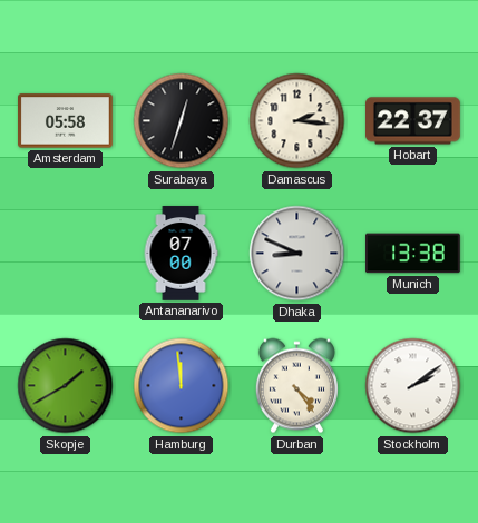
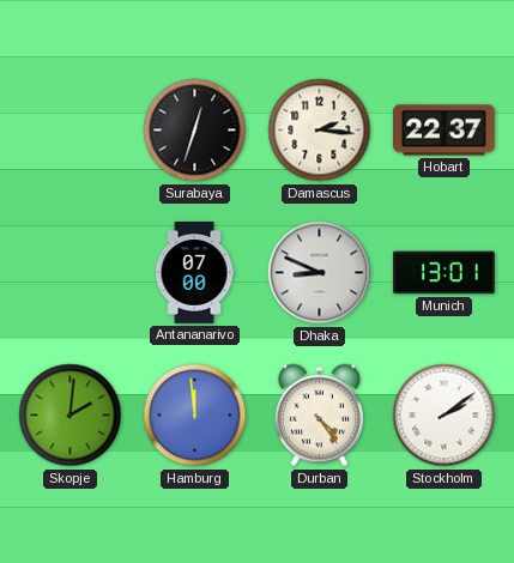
Amsterdam: 05:58 -> none
Munich: 13:38 -> 13:01
Skopje: 1:40 -> 2:01
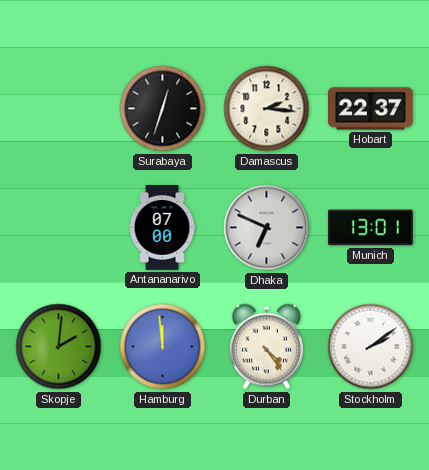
Dhaka: 8:49 -> 6:49
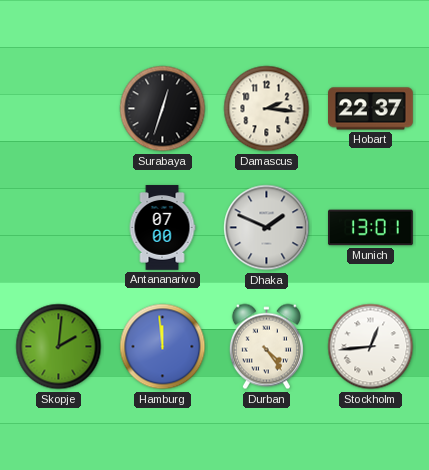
Dhaka: 6:49 -> 1:49
Stockholm: 2:09 -> 12:44
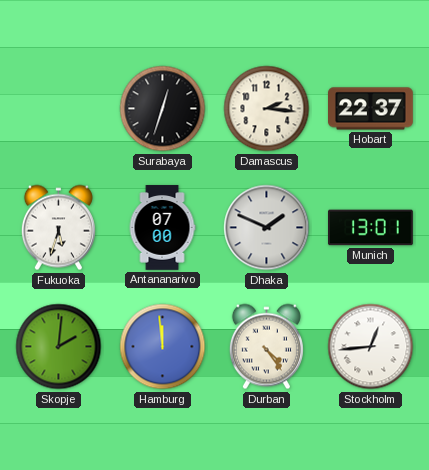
Fukuoka: none -> 5:33
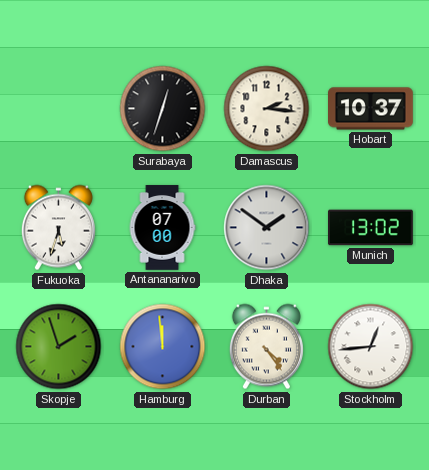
Hobart: 22:37 -> 10:37
Dhaka: 1:49 -> 1:51
Munich: 13:01 -> 13:02
Skopje: 2:01 -> 1:57
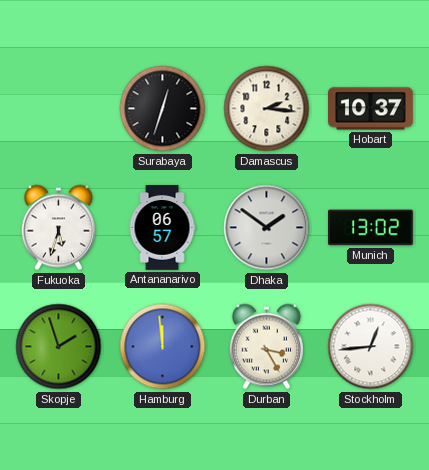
Antananarivo: 07:00 -> 06:57
Durban: 4:24 -> 3:25
